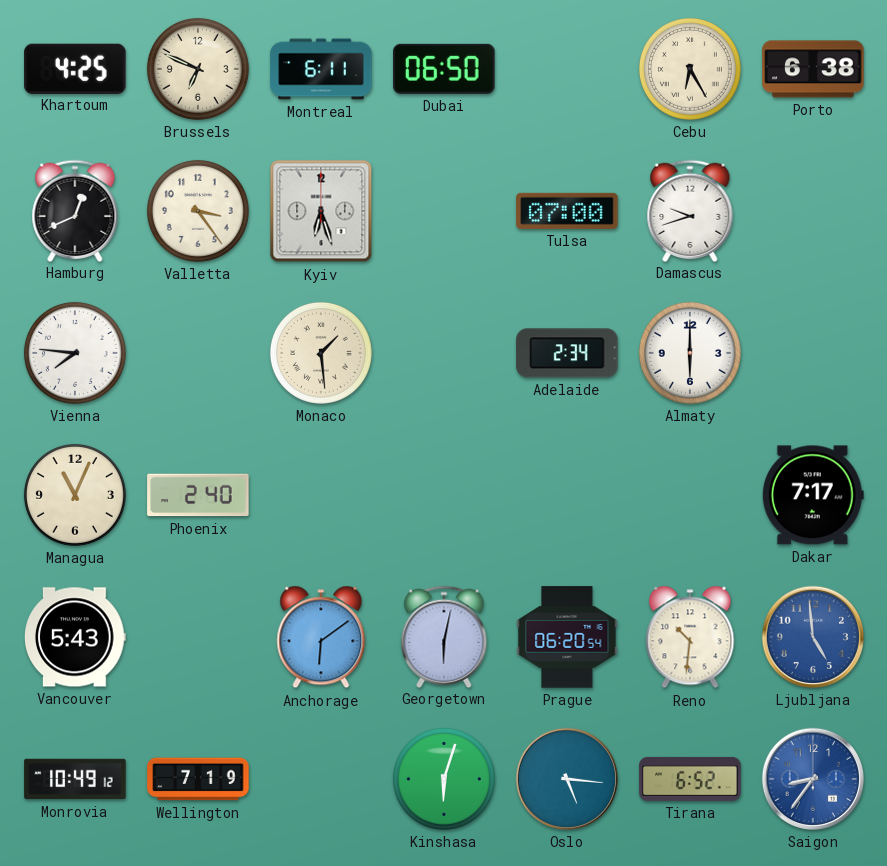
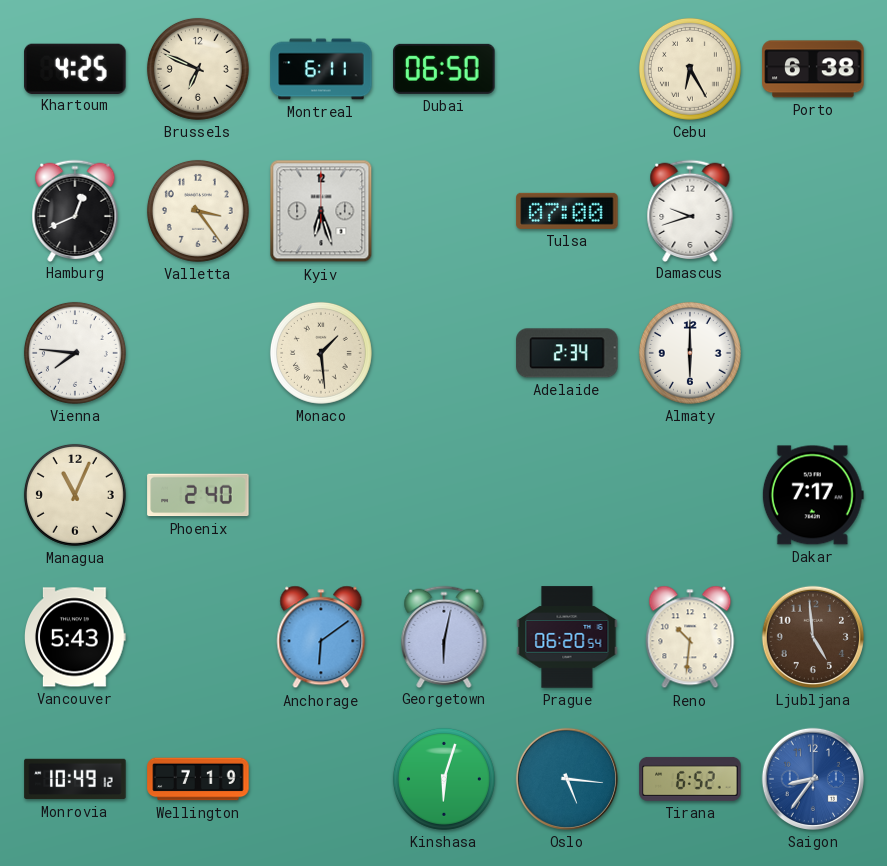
Ljubljana dial: blue -> brown
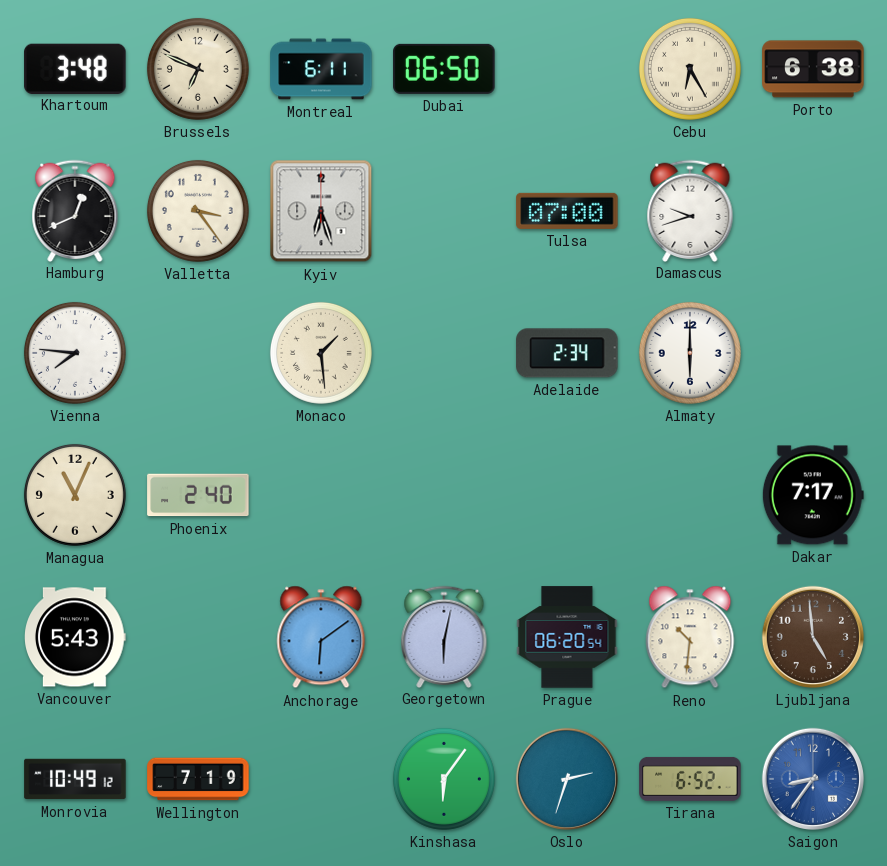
Khartoum: 4:25 -> 3:48
Kinshasa: 6:03 -> 6:06
Oslo: 5:16 -> 2:33
